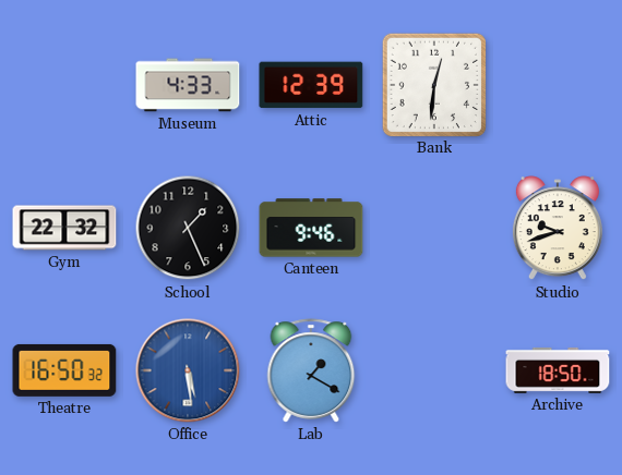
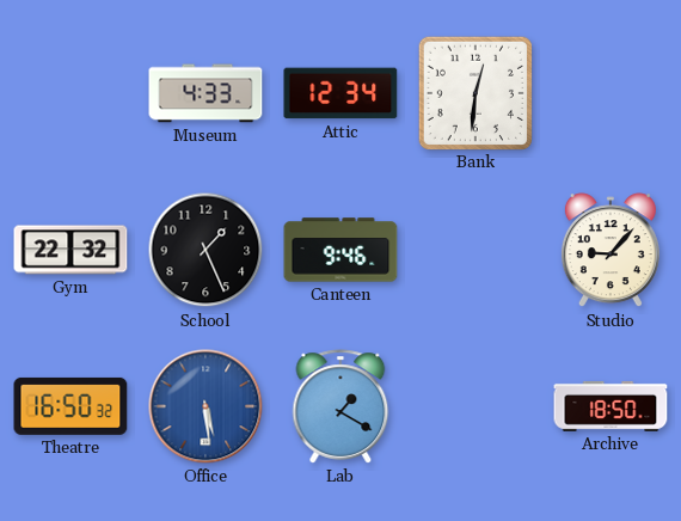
Attic: 12:39 -> 12:34
Studio: 9:42 -> 9:07
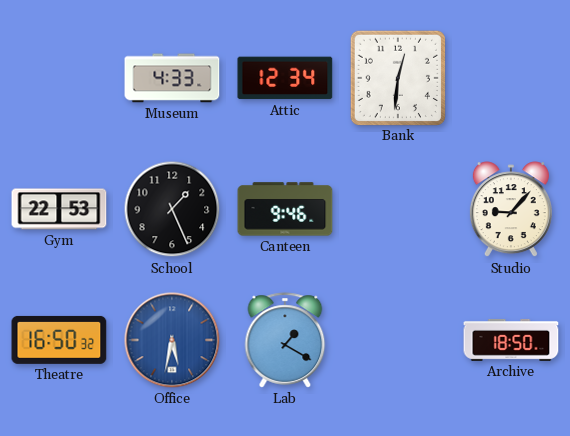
Gym: 22:32 -> 22:53
Office: 5:29 -> 5:32
